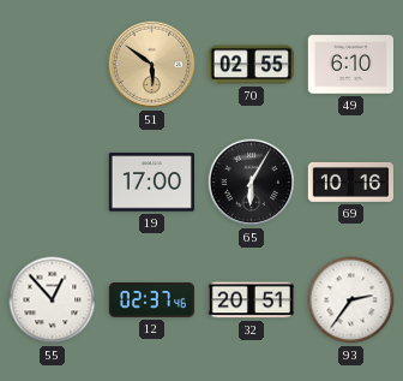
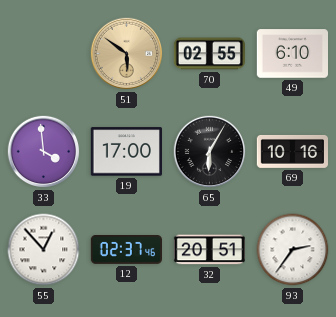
33: none -> 3:59
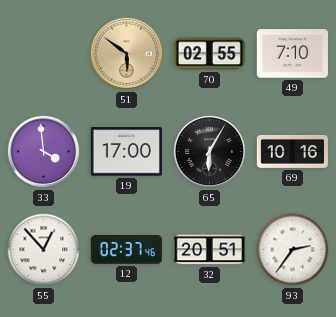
49: 6:10 -> 7:10
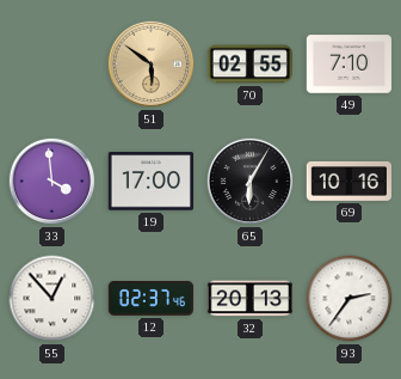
32: 20:51 -> 20:13
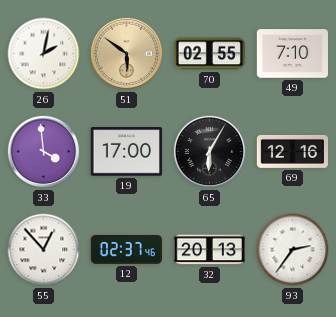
26: none -> 2:02
69: 10:16 -> 12:16
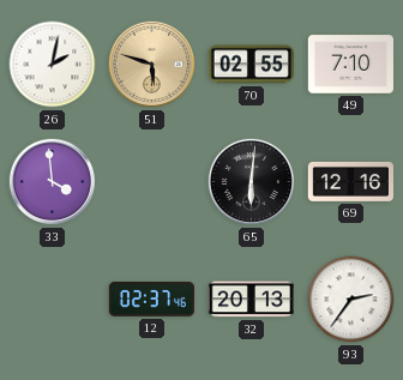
51: 5:51 -> 5:48
19: 17:00 -> none
65: 6:05 -> 6:01
55: 12:53 -> none
